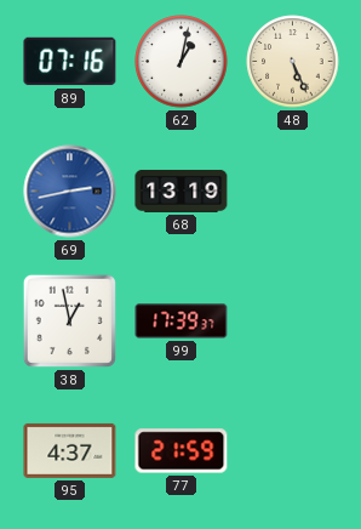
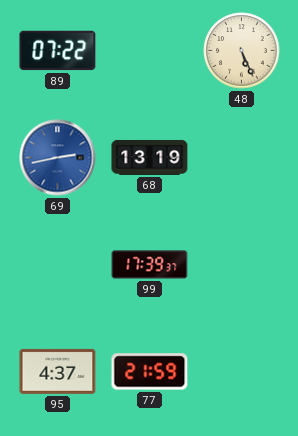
89: 07:16 -> 07:22
62: 1:02 -> none
38: 12:58 -> none
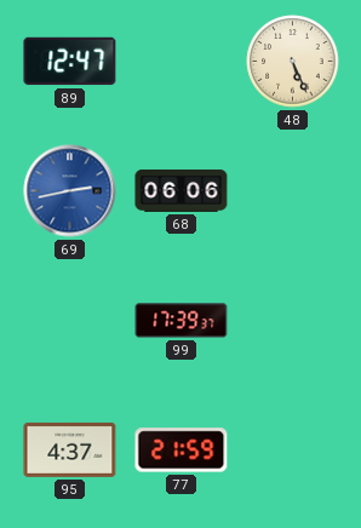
89: 07:22 -> 12:47
68: 13:19 -> 06:06
